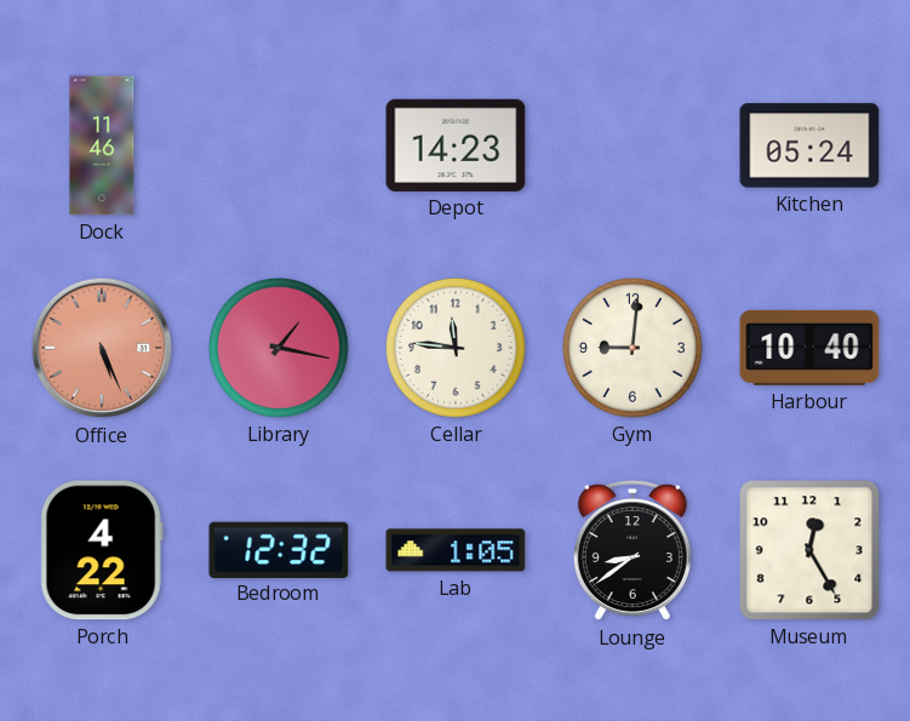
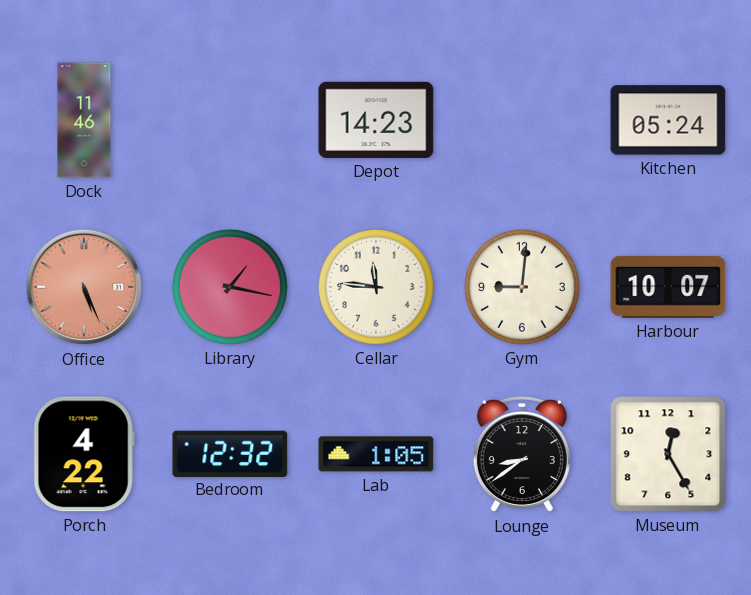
Harbour: 10:40 -> 10:07
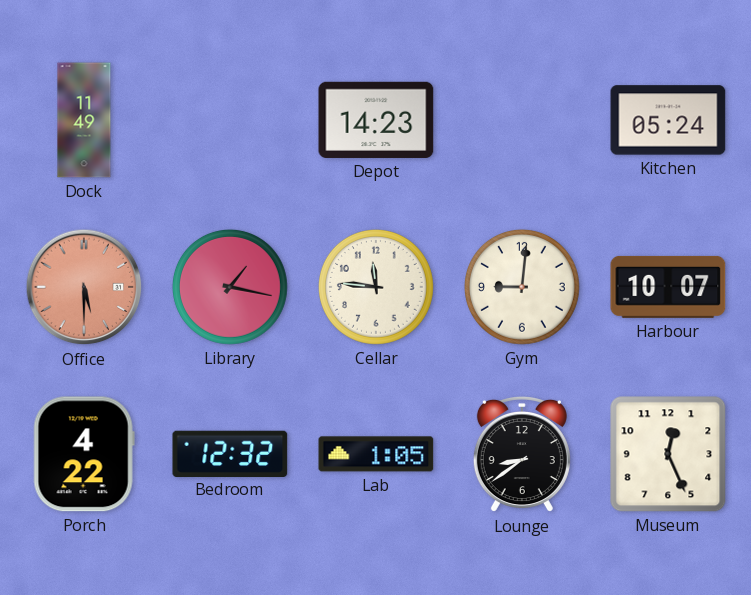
Dock: 11:46 -> 11:49
Office: 5:26 -> 5:30
Museum: 12:25 -> 12:26
